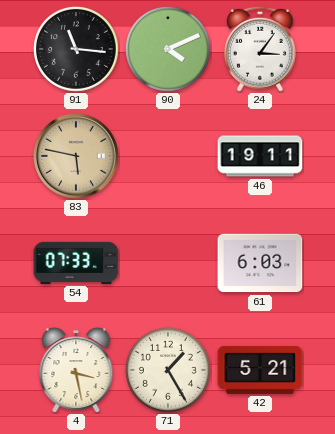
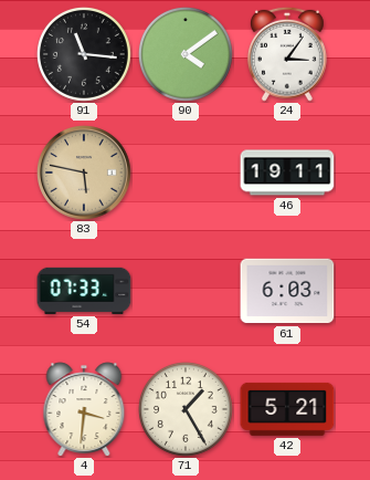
90: 4:11 -> 4:09
4: 3:28 -> 3:31
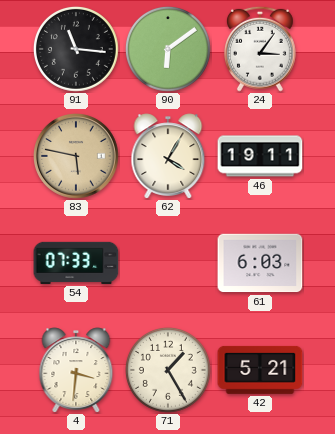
90: 4:09 -> 6:09
62: none -> 4:05
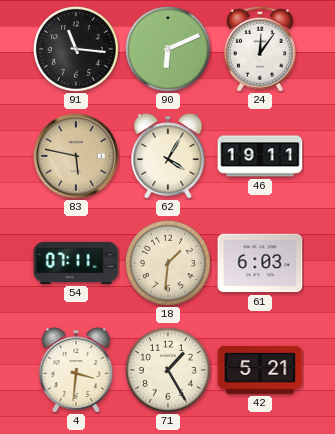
90: 6:09 -> 6:11
24: 3:06 -> 12:06
54: 07:33 -> 07:11
18: none -> 1:31
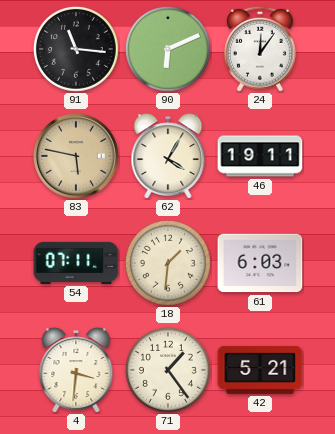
71: 1:25 -> 1:24
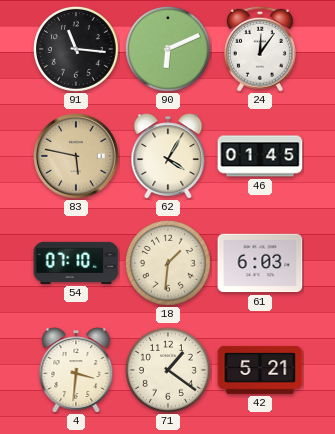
46: 19:11 -> 01:45
54: 07:11 -> 07:10
71: 1:24 -> 1:21
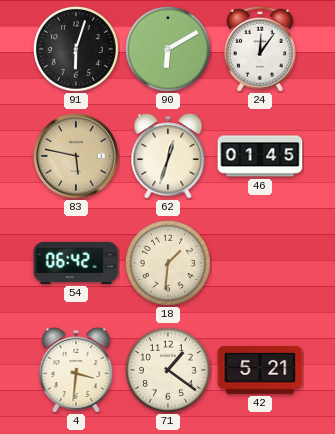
91: 11:16 -> 6:03
90: 6:11 -> 6:10
62: 4:05 -> 12:33
54: 07:10 -> 06:42
61: 6:03 -> none
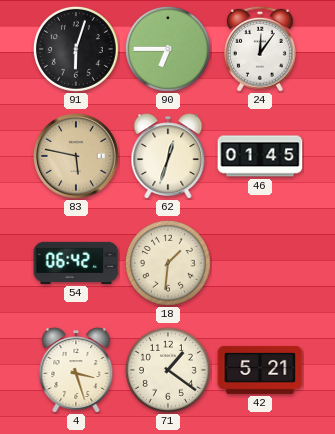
90: 6:10 -> 6:45
4: 3:31 -> 3:27
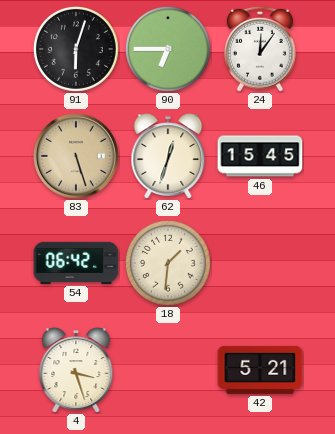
83: 5:47 -> 5:27
46: 01:45 -> 15:45
71: 1:21 -> none
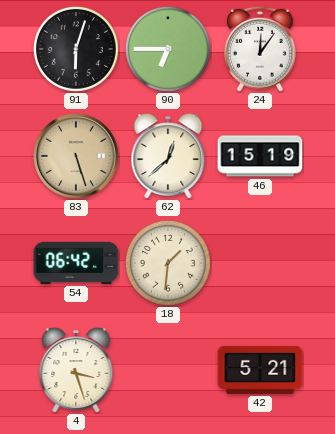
62: 12:33 -> 12:38
46: 15:45 -> 15:19
